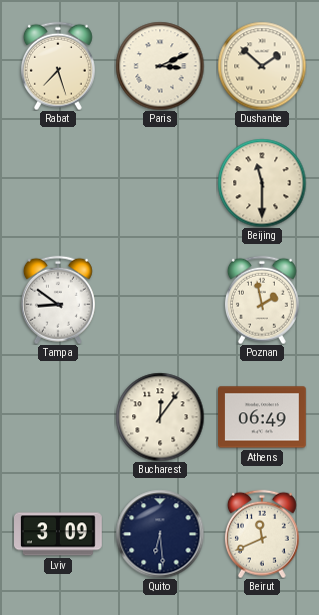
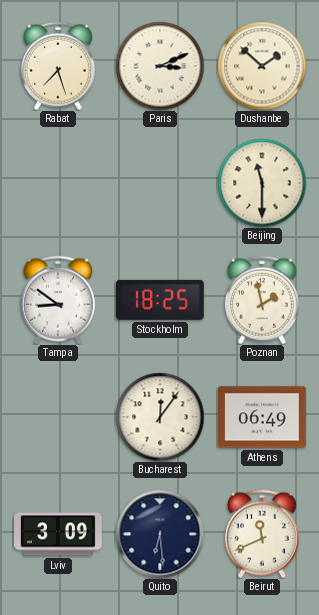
Stockholm: none -> 18:25
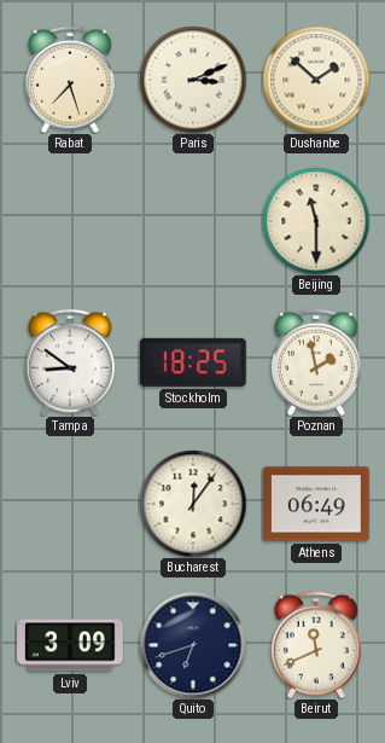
Quito: 6:29 -> 6:42
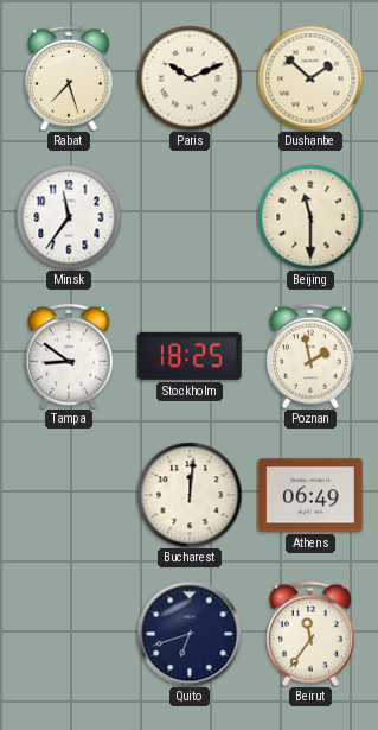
Paris: 3:11 -> 10:11
Minsk: none -> 11:36
Bucharest: 12:06 -> 12:01
Lviv: 3:09 -> none
Beirut: 11:41 -> 11:36
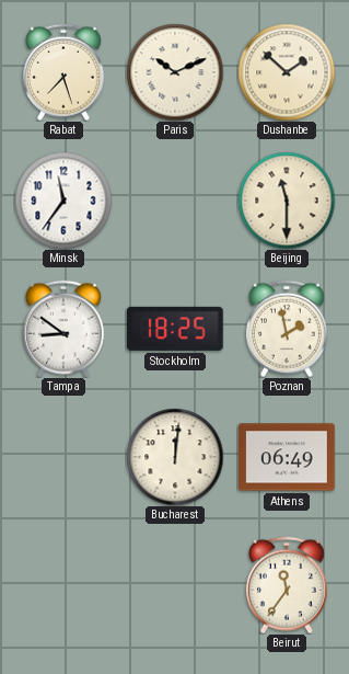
Quito: 6:42 -> none
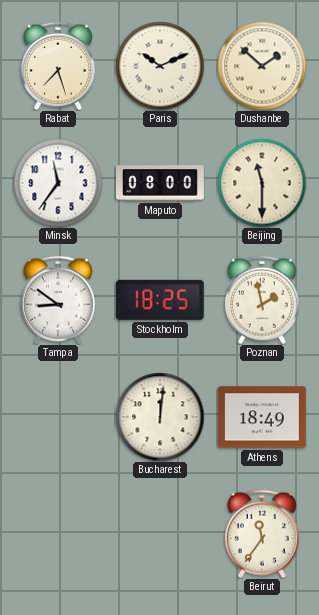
Maputo: none -> 08:00
Athens: 06:49 -> 18:49
